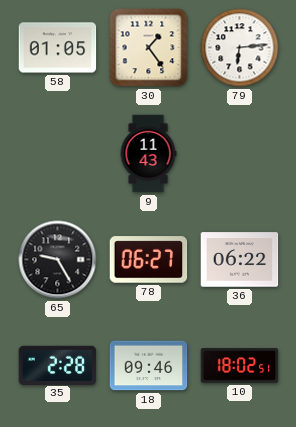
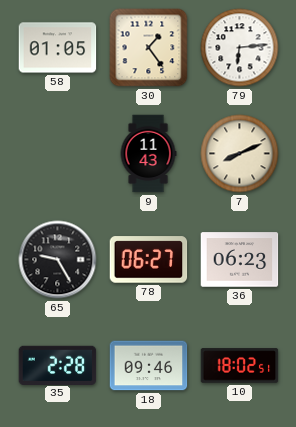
7: none -> 8:11
36: 06:22 -> 06:23
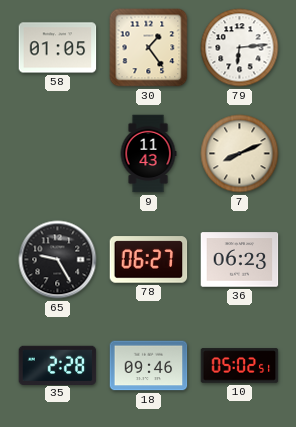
10: 18:02 -> 05:02
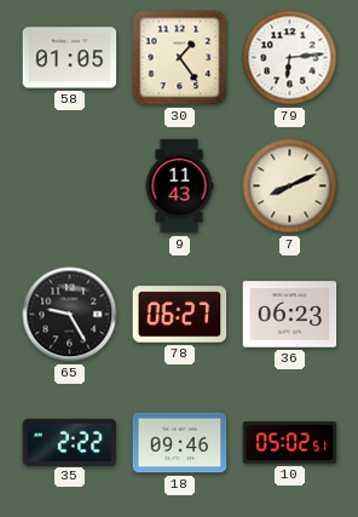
35: 2:28 -> 2:22
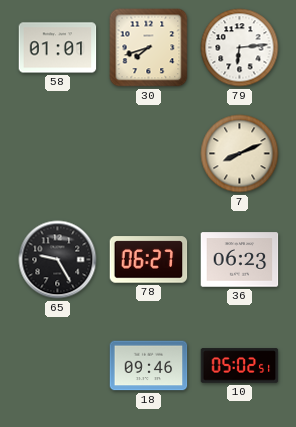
58: 01:05 -> 01:01
30: 1:24 -> 7:42
9: 11:43 -> none
35: 2:22 -> none
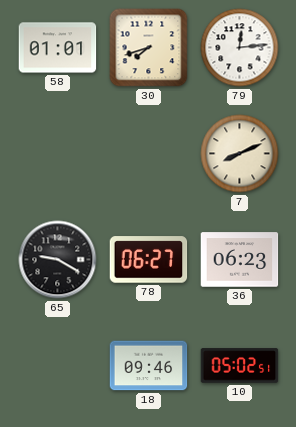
79: 6:14 -> 12:14
65: 9:25 -> 9:20
